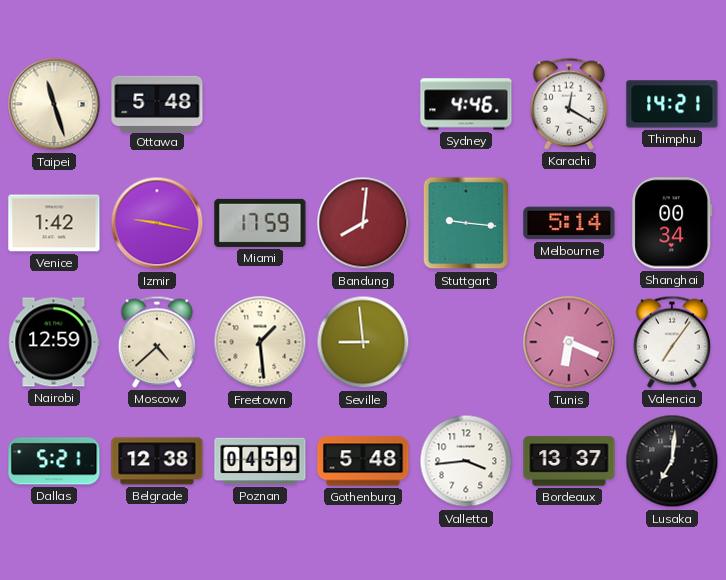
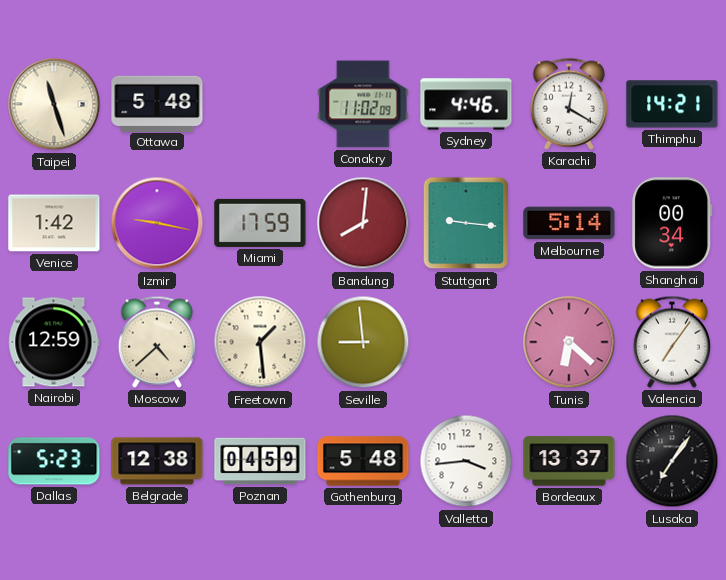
Conakry: none -> 11:02
Tunis: 6:19 -> 6:22
Dallas: 5:21 -> 5:23
Lusaka: 7:01 -> 7:06
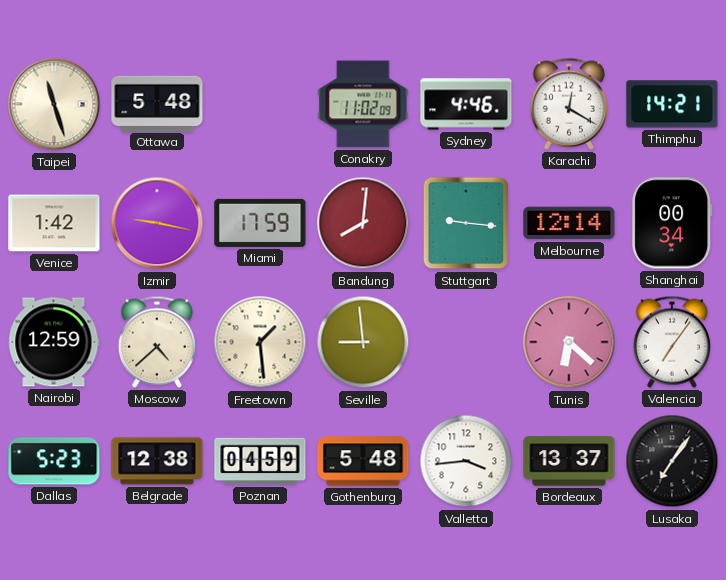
Melbourne: 5:14 -> 12:14
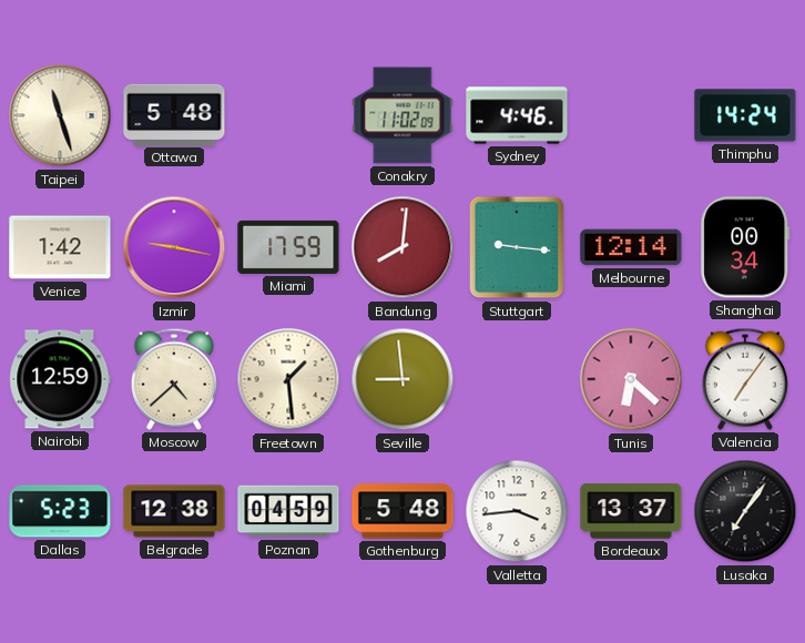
Karachi: 12:20 -> none
Thimphu: 14:21 -> 14:24
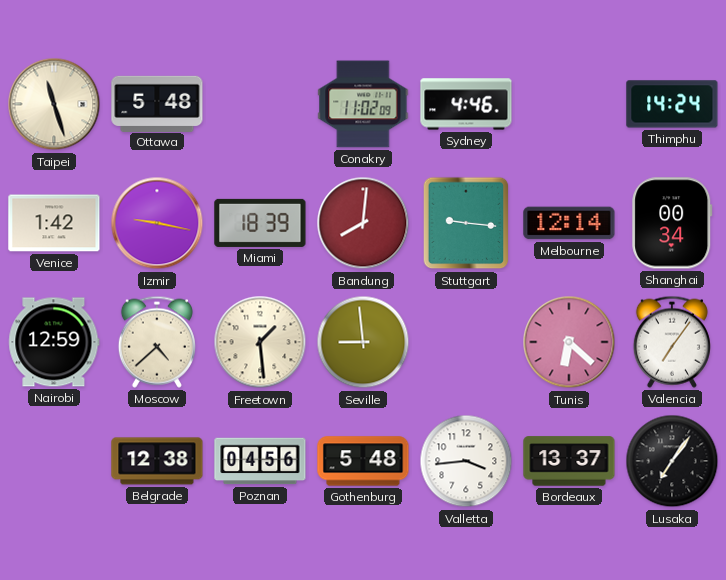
Miami: 17:59 -> 18:39
Dallas: 5:23 -> none
Poznan: 04:59 -> 04:56
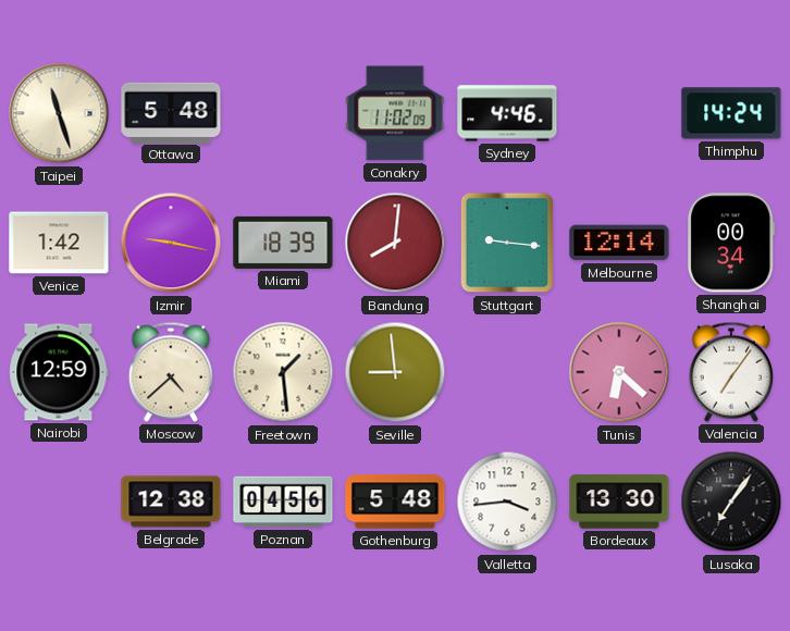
Bordeaux: 13:37 -> 13:30
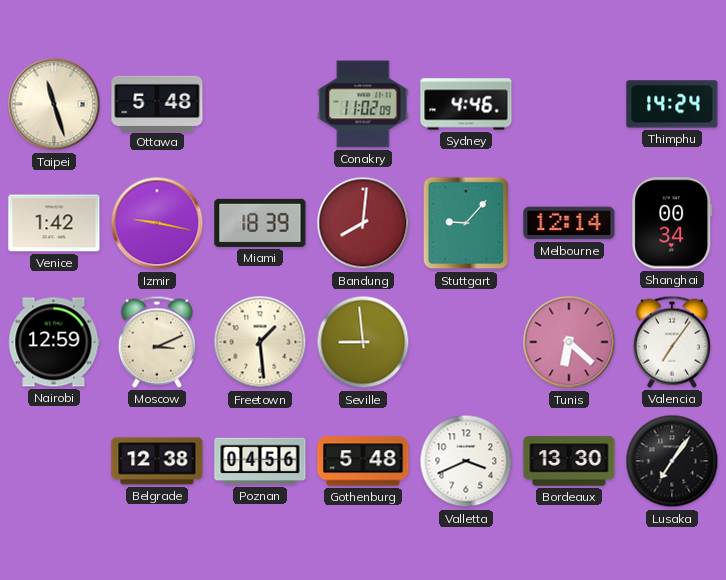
Stuttgart: 9:16 -> 9:07
Moscow: 4:38 -> 3:11
Valletta: 3:44 -> 3:41
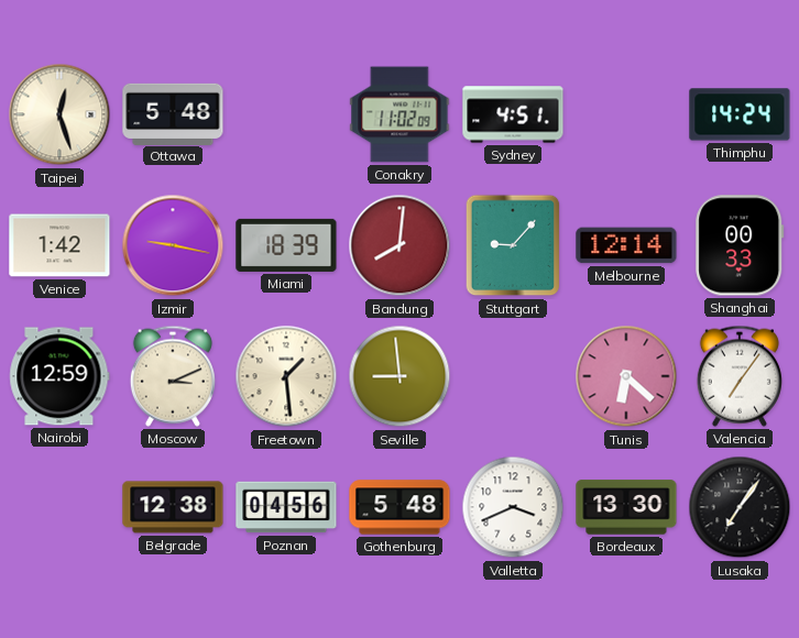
Taipei: 11:27 -> 12:27
Sydney: 4:46 -> 4:51
Shanghai: 00:34 -> 00:33
